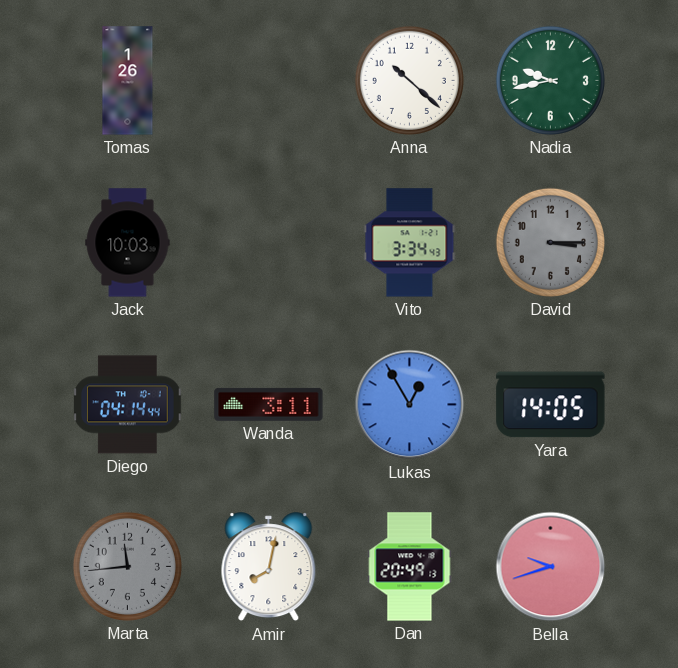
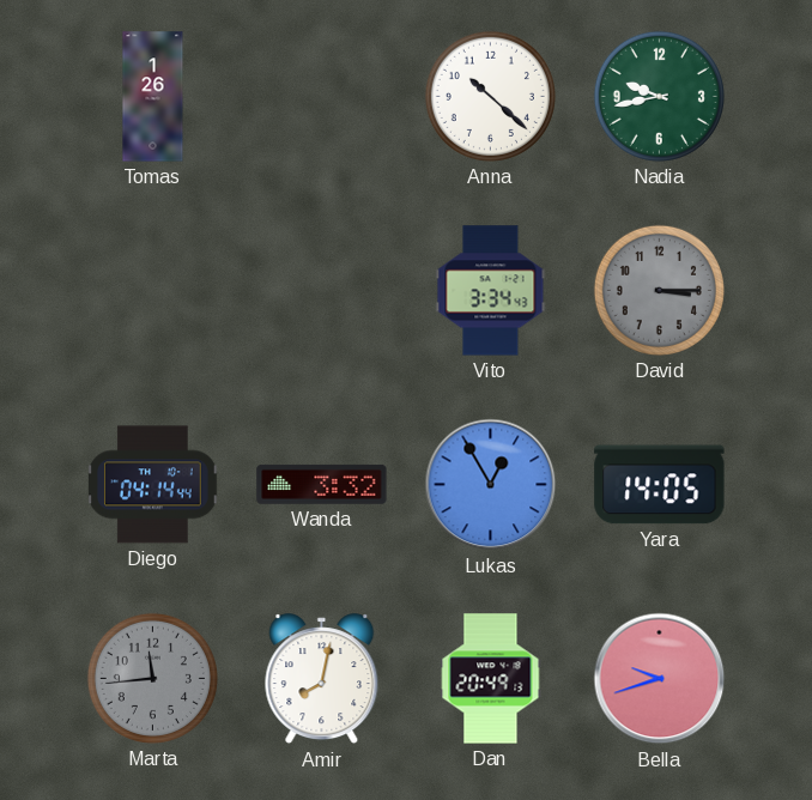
Jack: 10:03 -> none
Wanda: 3:11 -> 3:32
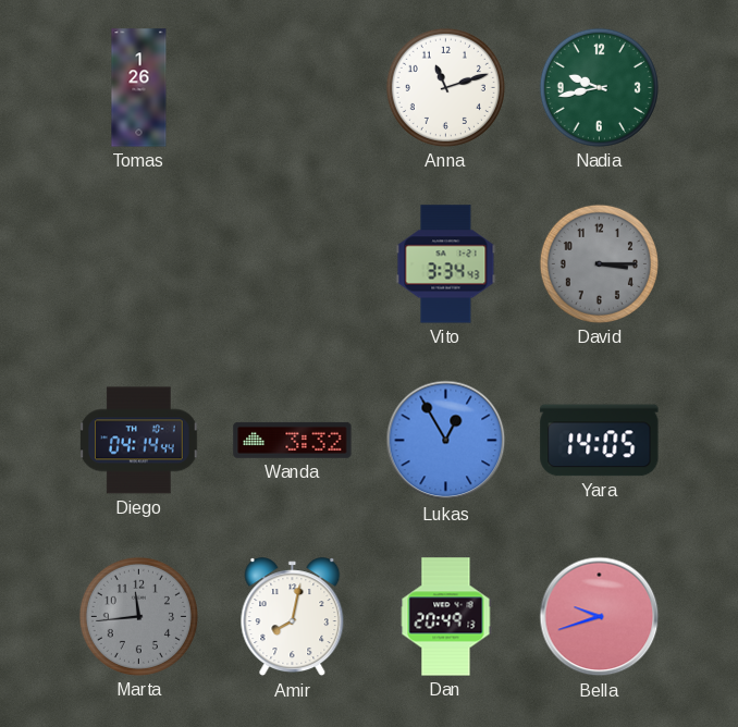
Anna: 10:22 -> 11:12
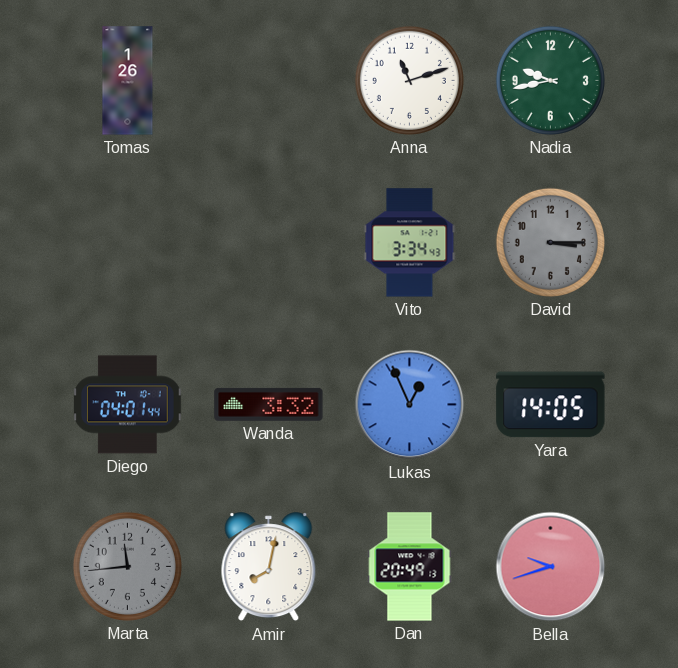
Diego: 04:14 -> 04:01
Lukas: 12:55 -> 12:56
